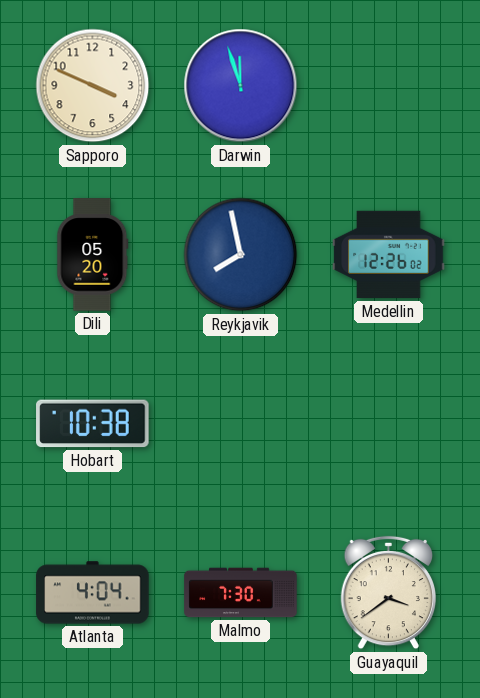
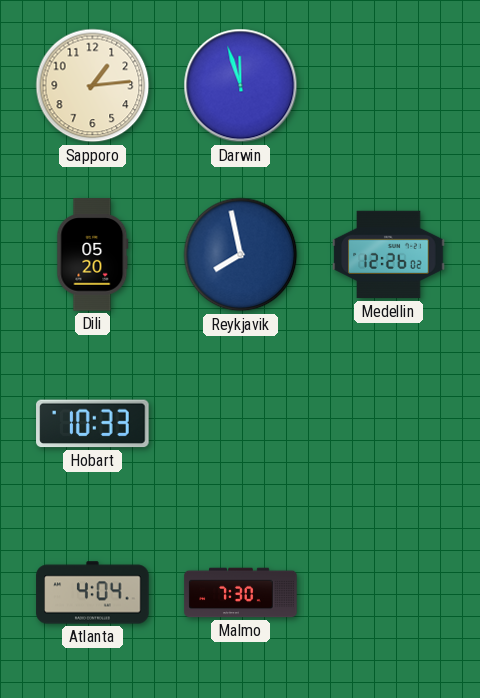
Sapporo: 3:49 -> 1:14
Hobart: 10:38 -> 10:33
Guayaquil: 3:39 -> none
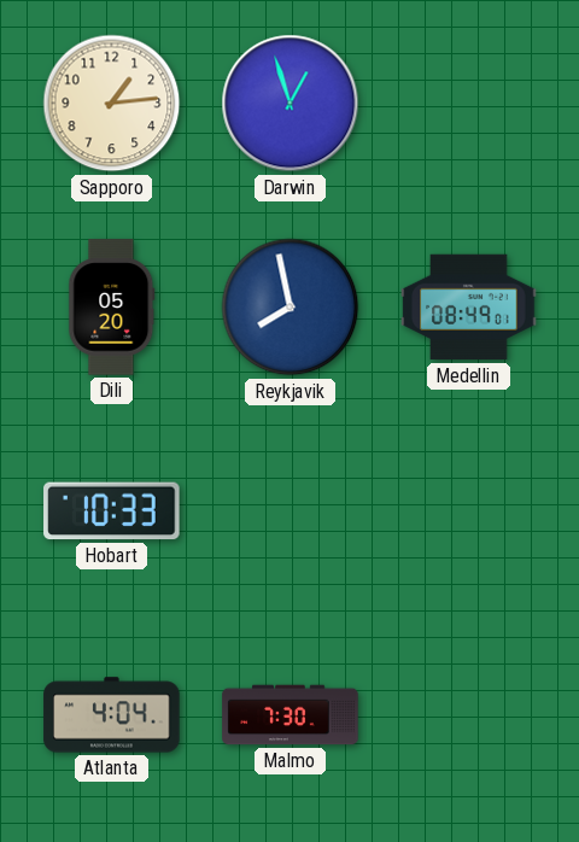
Darwin: 11:57 -> 12:57
Medellin: 12:26 -> 08:49
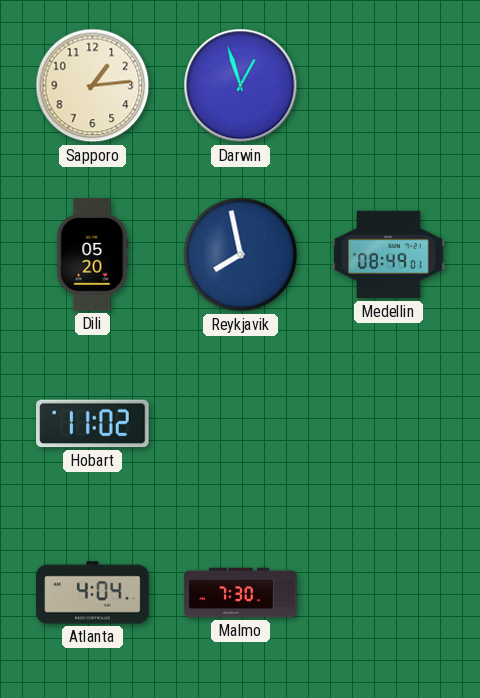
Hobart: 10:33 -> 11:02
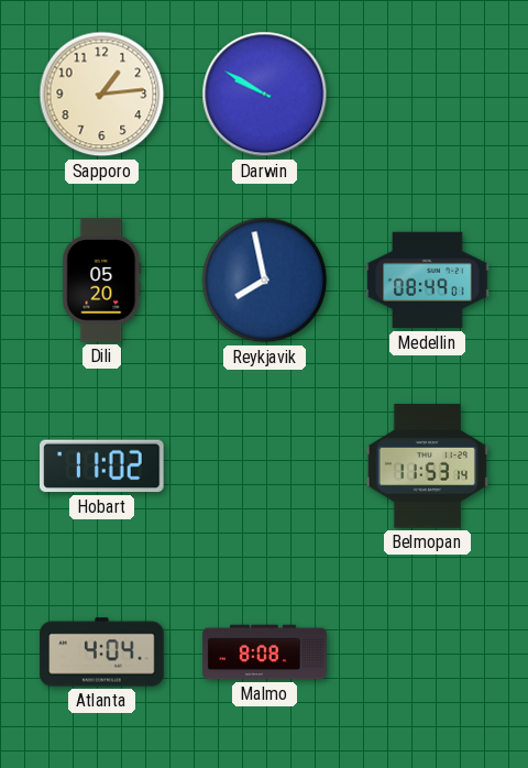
Darwin: 12:57 -> 9:50
Belmopan: none -> 11:53
Malmo: 7:30 -> 8:08
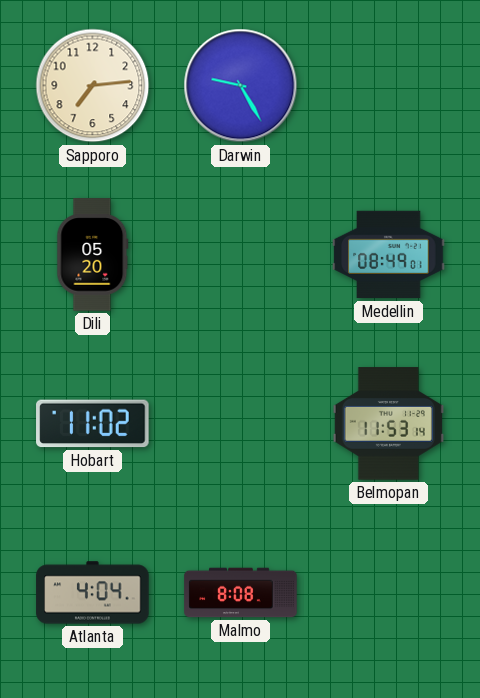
Sapporo: 1:14 -> 7:14
Darwin: 9:50 -> 9:25
Reykjavik: 7:58 -> none
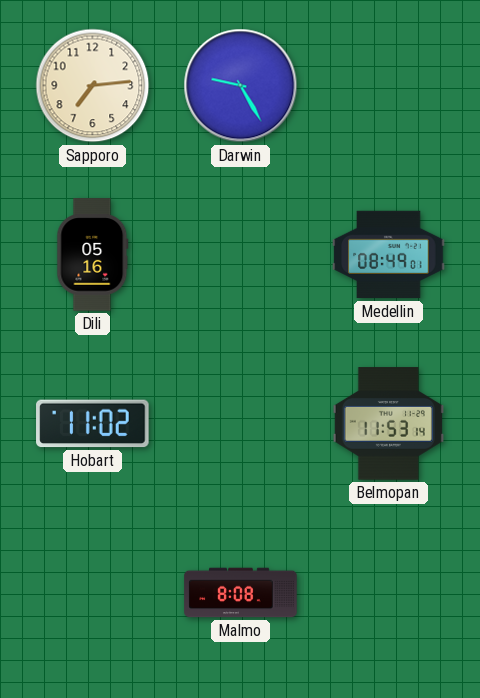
Dili: 05:20 -> 05:16
Atlanta: 4:04 -> none
